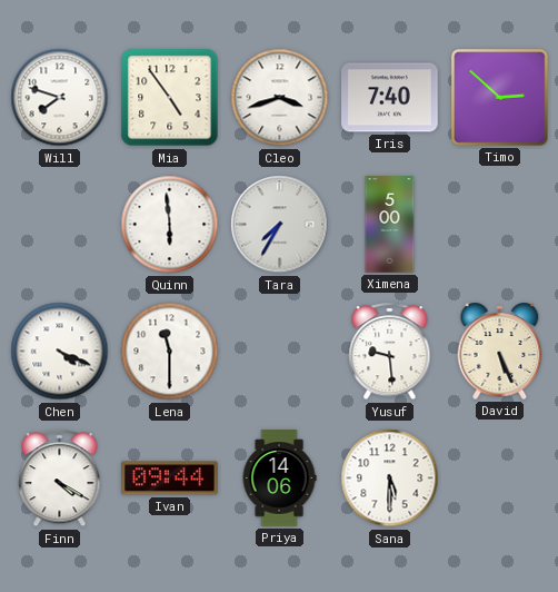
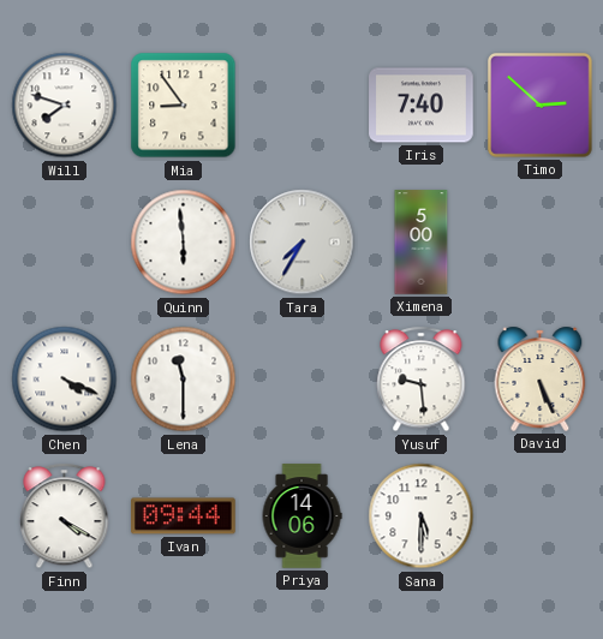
Mia: 4:54 -> 8:54
Cleo: 3:42 -> none
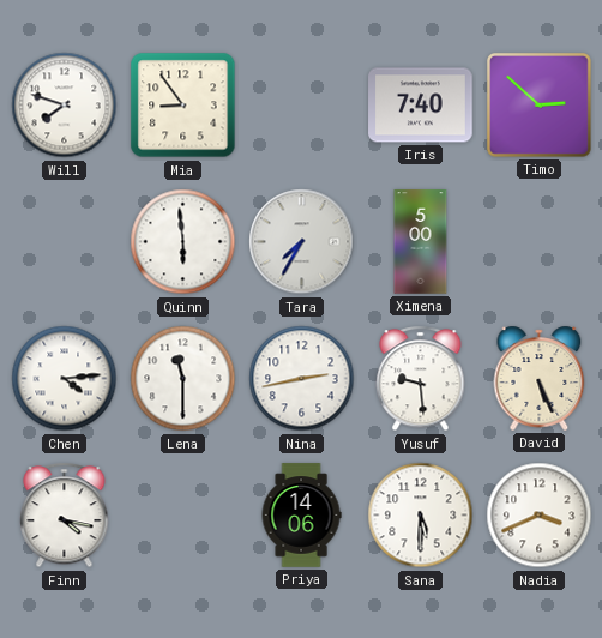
Chen: 4:19 -> 4:14
Nina: none -> 2:43
Finn: 4:20 -> 4:17
Ivan: 09:44 -> none
Nadia: none -> 3:41
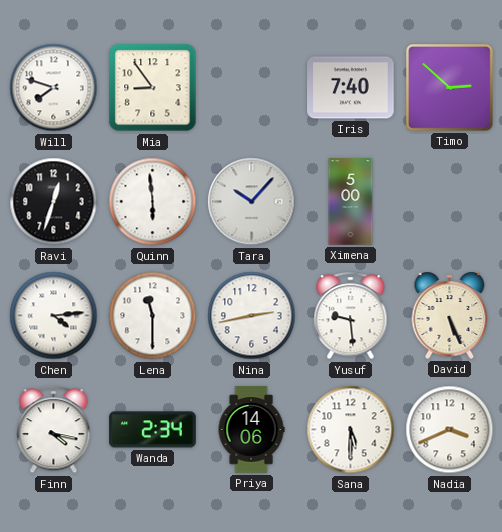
Ravi: none -> 12:33
Tara: 7:35 -> 10:07
Wanda: none -> 2:34
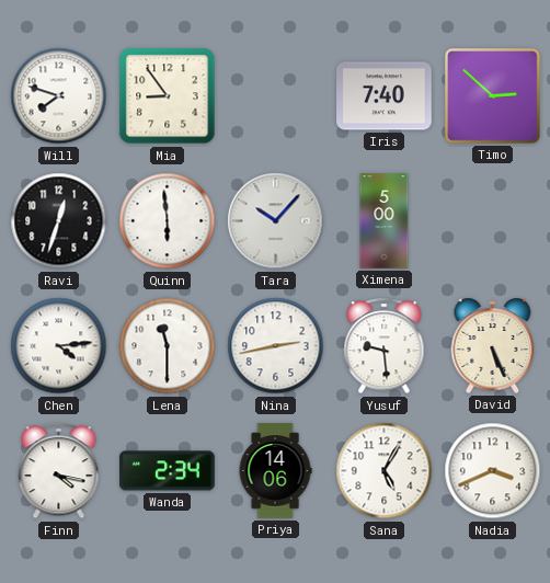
Sana: 5:30 -> 5:05
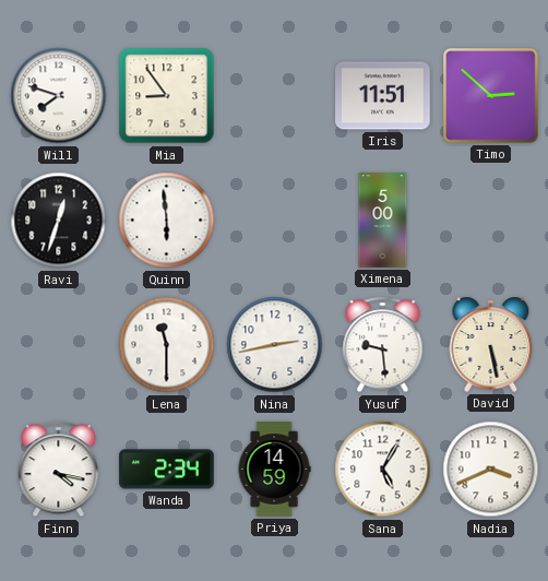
Iris: 7:40 -> 11:51
Tara: 10:07 -> none
Chen: 4:14 -> none
David: 5:26 -> 5:28
Priya: 14:06 -> 14:59
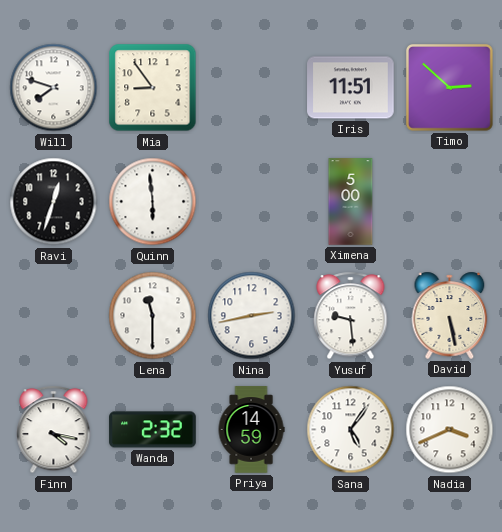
Wanda: 2:34 -> 2:32
Sana: 5:05 -> 5:06
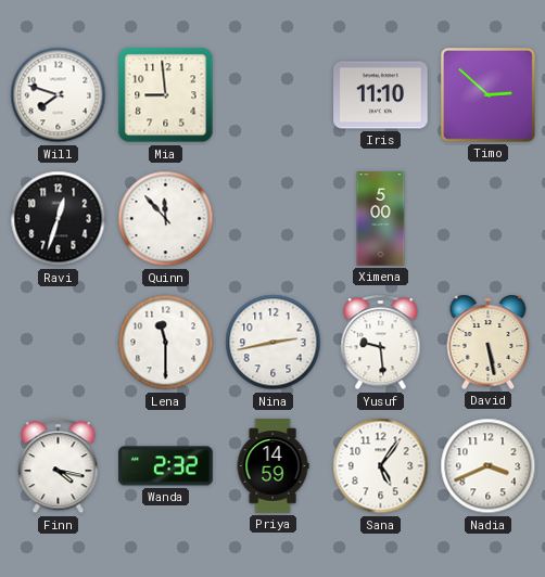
Mia: 8:54 -> 8:59
Iris: 11:51 -> 11:10
Quinn: 5:59 -> 11:53
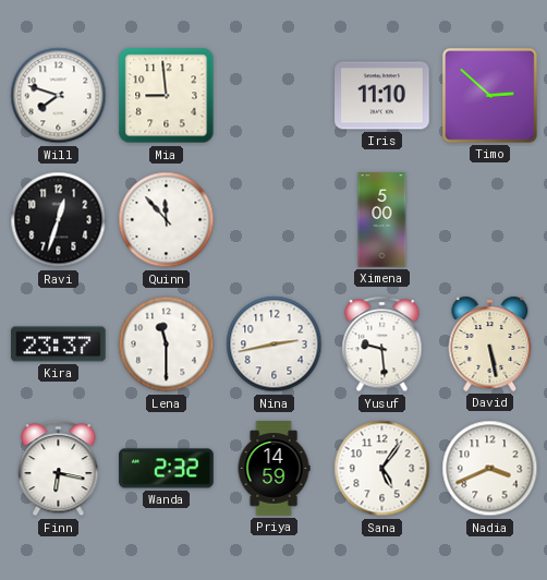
Kira: none -> 23:37
Finn: 4:17 -> 6:17
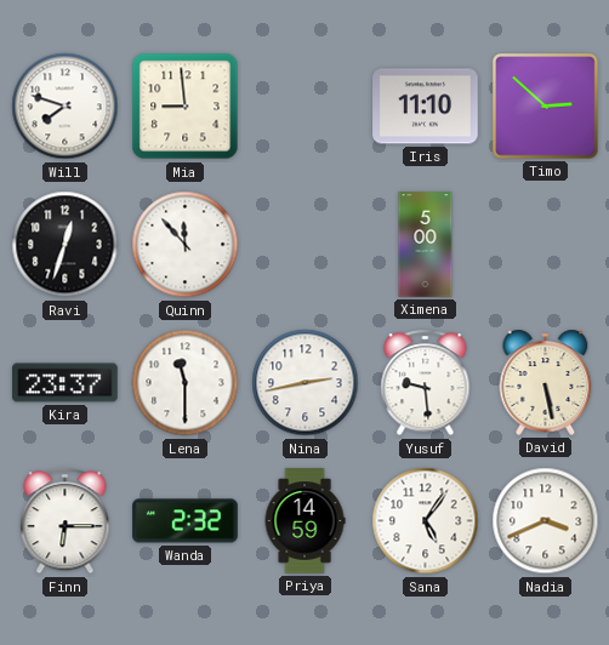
Finn: 6:17 -> 6:15
